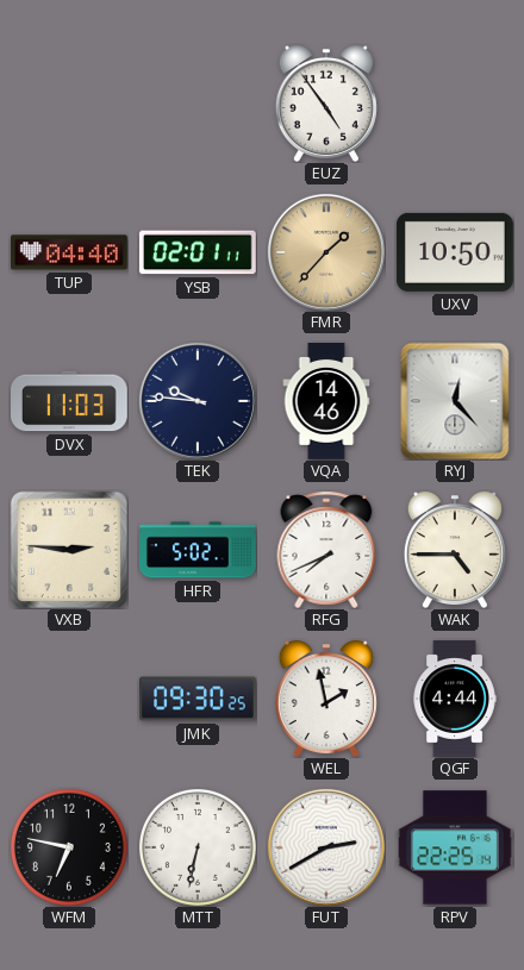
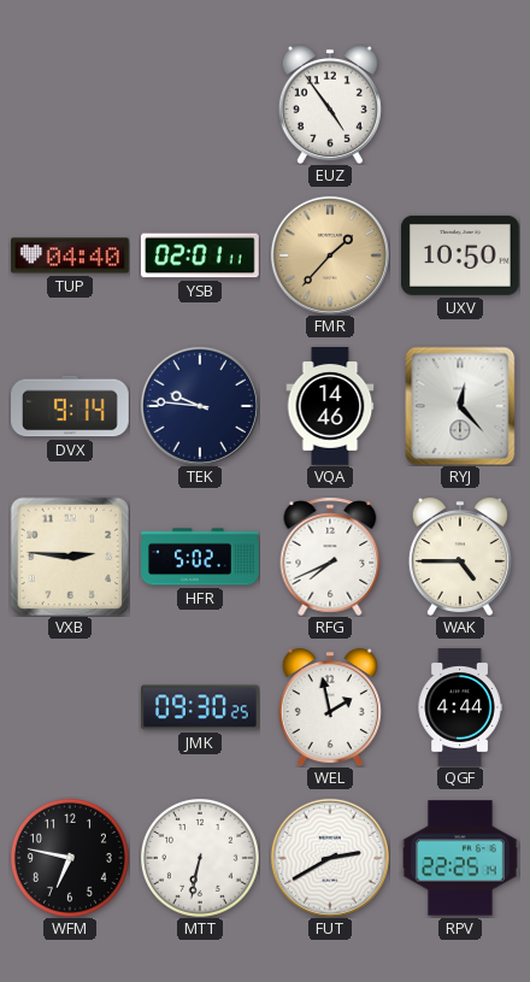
DVX: 11:03 -> 9:14
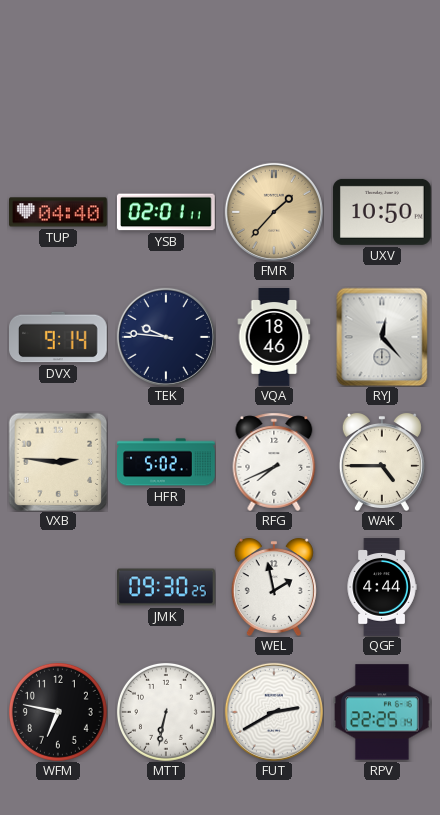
EUZ: 4:54 -> none
VQA: 14:46 -> 18:46
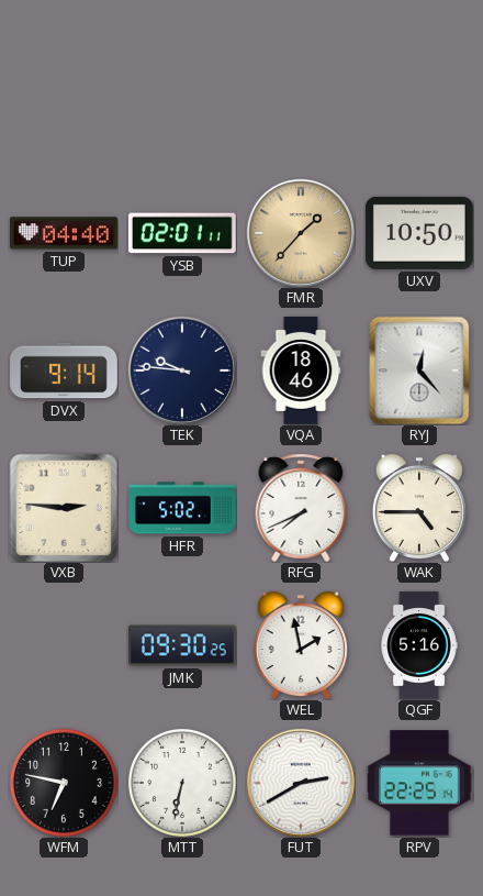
QGF: 4:44 -> 5:16
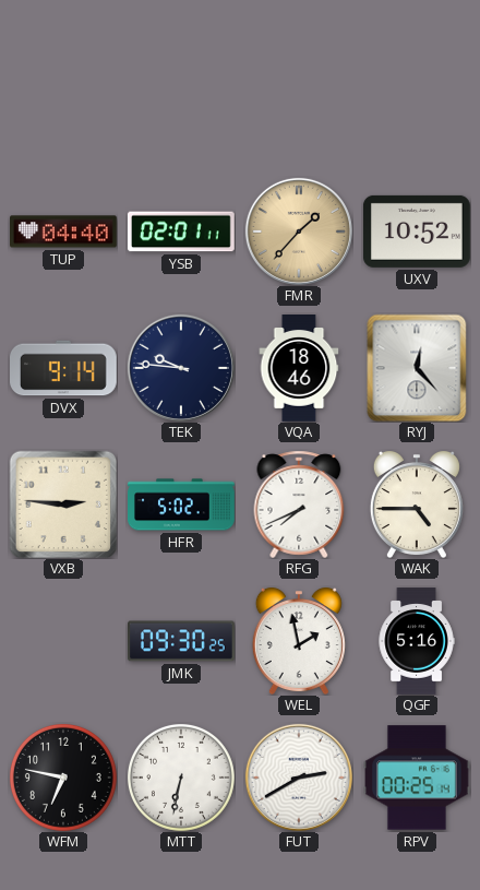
UXV: 10:50 -> 10:52
RPV: 22:25 -> 00:25
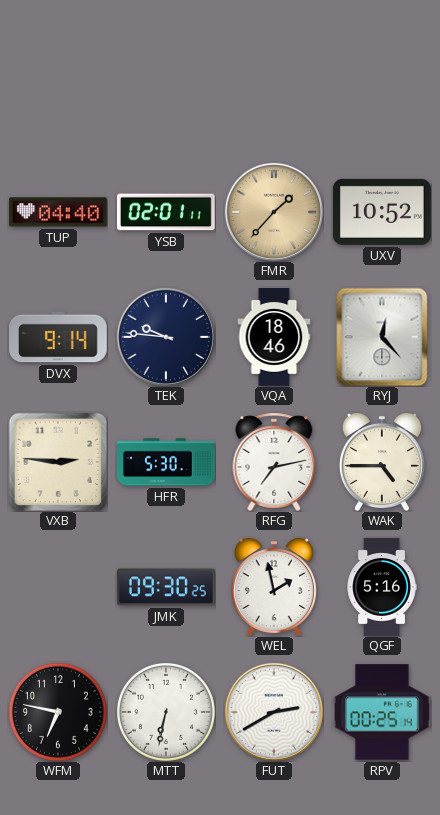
HFR: 5:02 -> 5:30
RFG: 7:41 -> 7:13
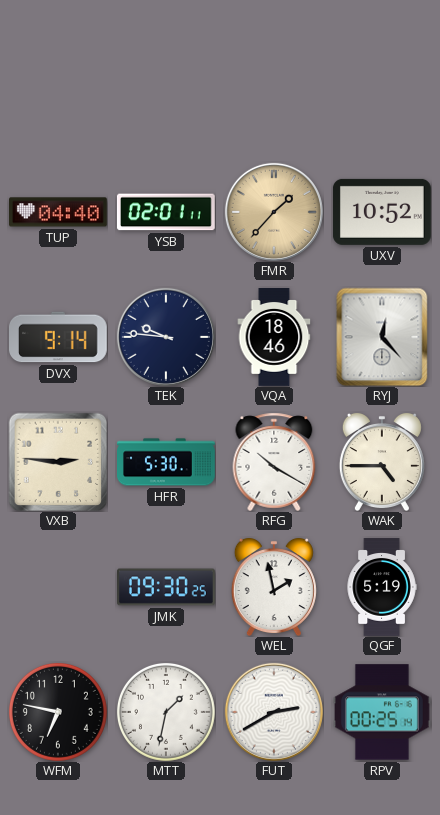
RFG: 7:13 -> 10:20
QGF: 5:16 -> 5:19
MTT: 6:32 -> 1:32
